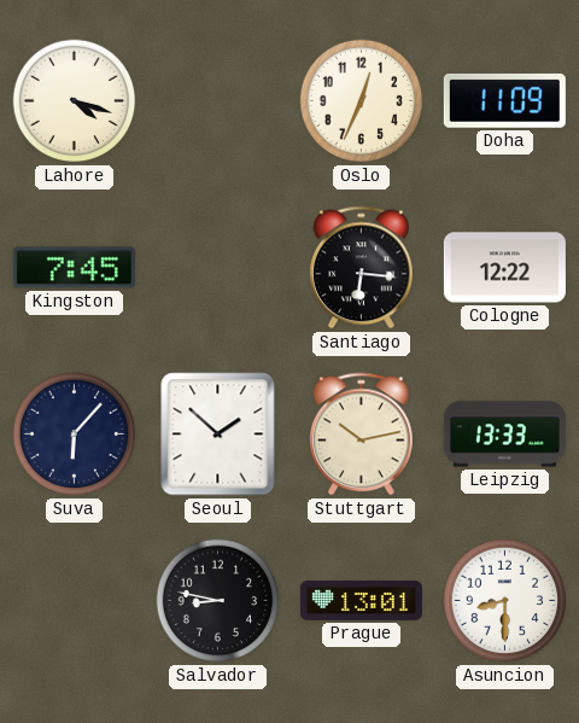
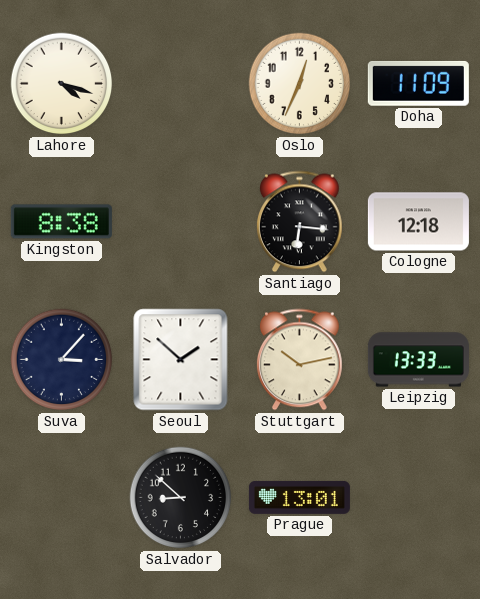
Kingston: 7:45 -> 8:38
Cologne: 12:22 -> 12:18
Suva: 6:07 -> 3:07
Salvador: 8:47 -> 8:52
Asuncion: 8:30 -> none
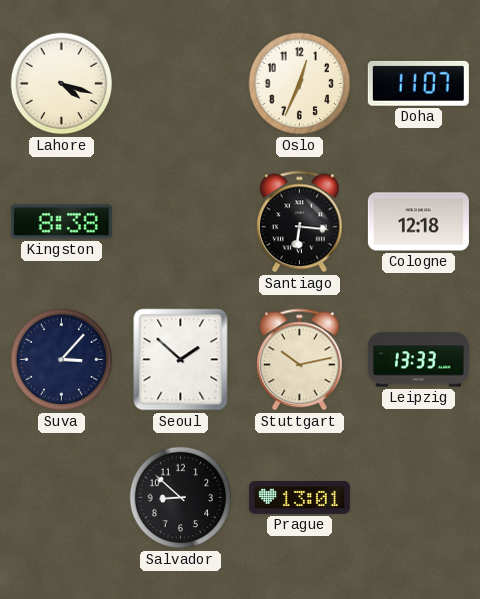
Doha: 11:09 -> 11:07
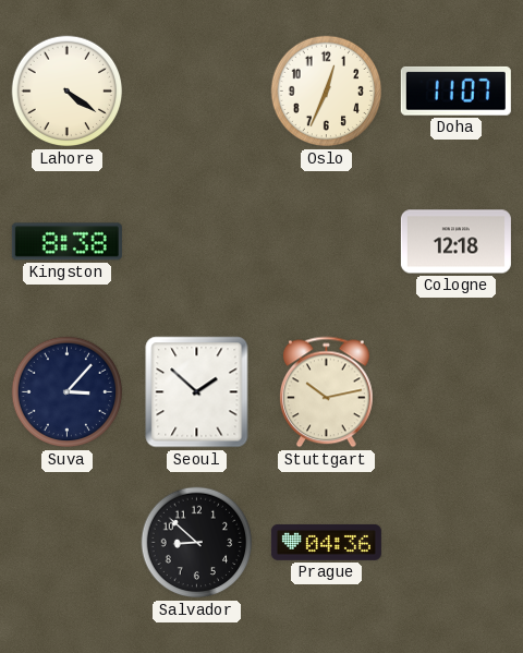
Lahore: 4:18 -> 4:21
Santiago: 6:16 -> none
Leipzig: 13:33 -> none
Prague: 13:01 -> 04:36
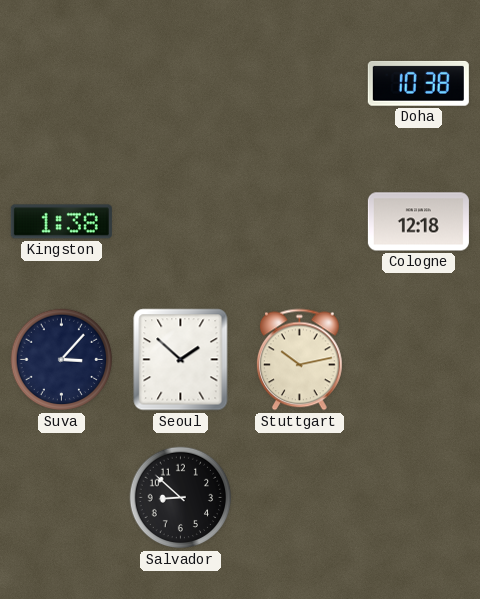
Lahore: 4:21 -> none
Oslo: 12:34 -> none
Doha: 11:07 -> 10:38
Kingston: 8:38 -> 1:38
Prague: 04:36 -> none
